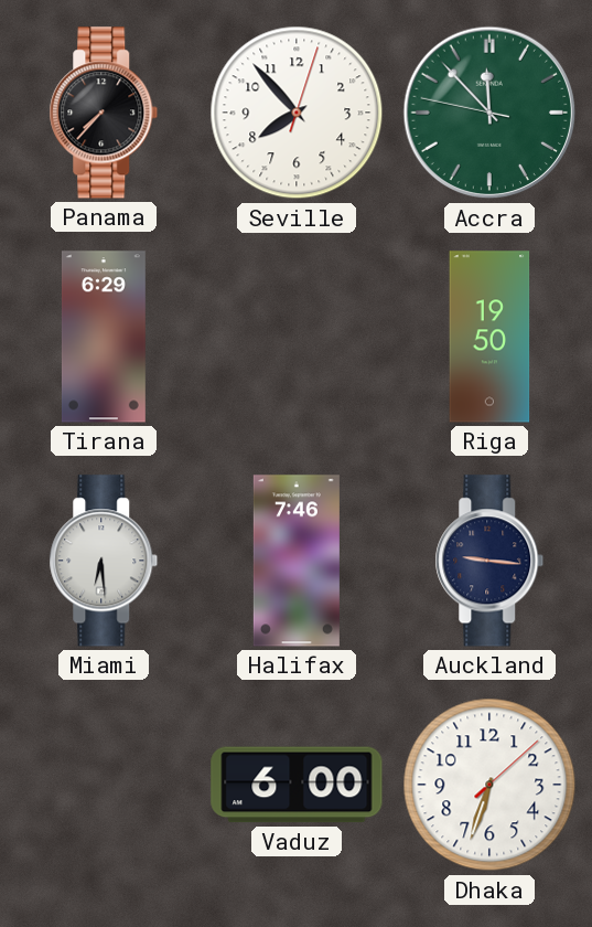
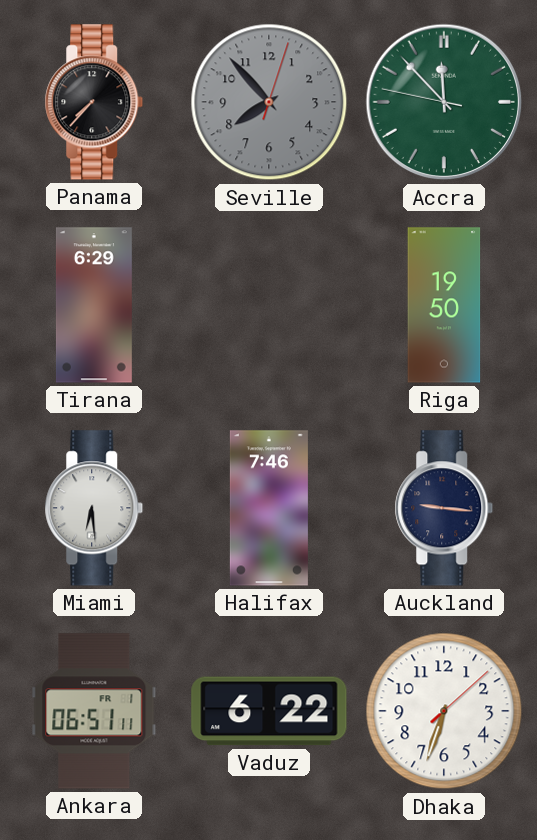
Seville dial: white -> grey
Ankara: none -> 06:51
Vaduz: 6:00 -> 6:22
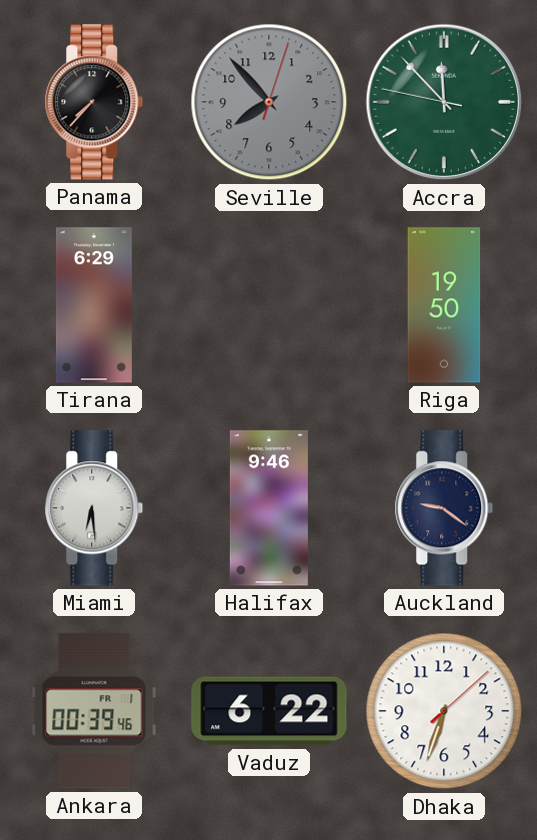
Halifax: 7:46 -> 9:46
Auckland: 9:16 -> 9:21
Ankara: 06:51 -> 00:39
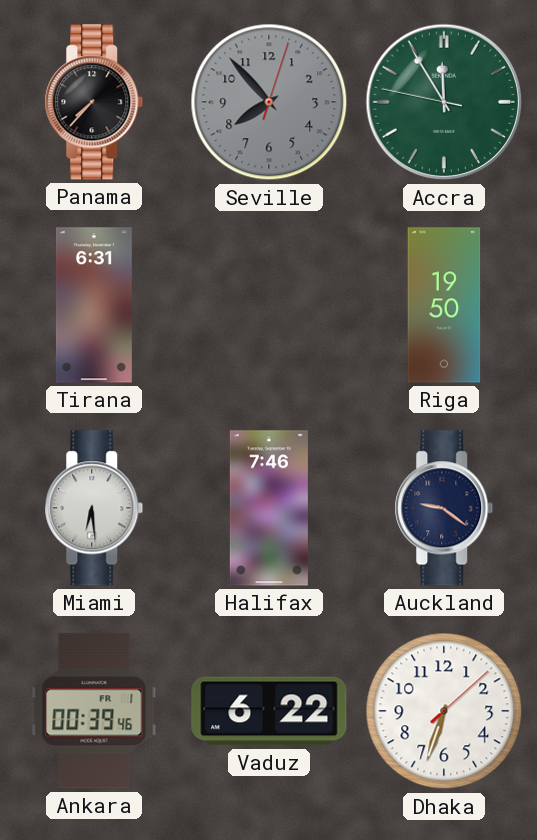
Accra: 11:52 -> 11:54
Tirana: 6:29 -> 6:31
Halifax: 9:46 -> 7:46
